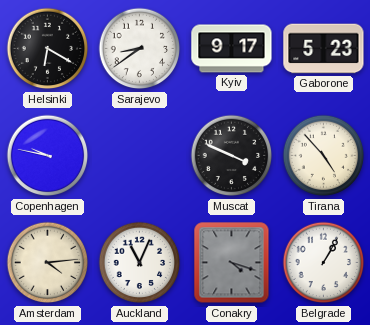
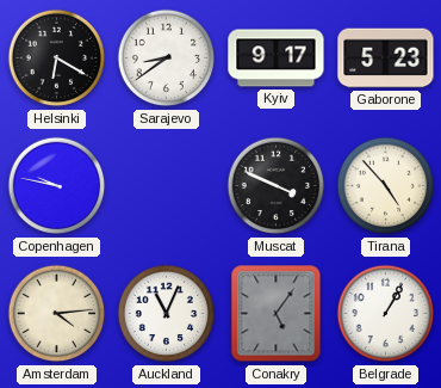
Conakry: 4:18 -> 5:06
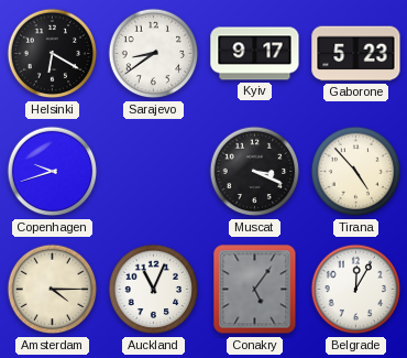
Copenhagen: 9:47 -> 9:42
Muscat: 3:49 -> 3:19
Amsterdam: 4:14 -> 4:15
Belgrade: 1:05 -> 12:05
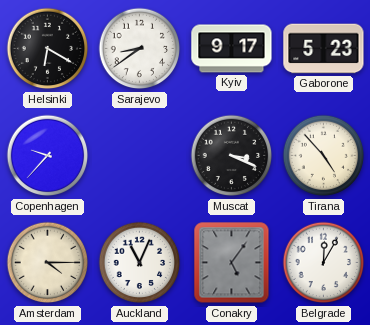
Copenhagen: 9:42 -> 9:37
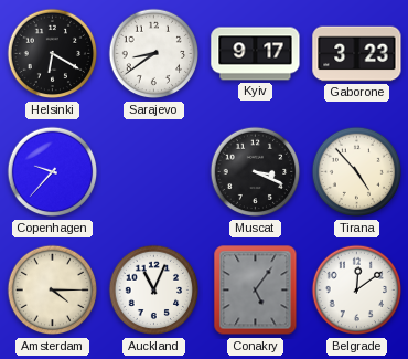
Gaborone: 5:23 -> 3:23
Belgrade: 12:05 -> 12:09
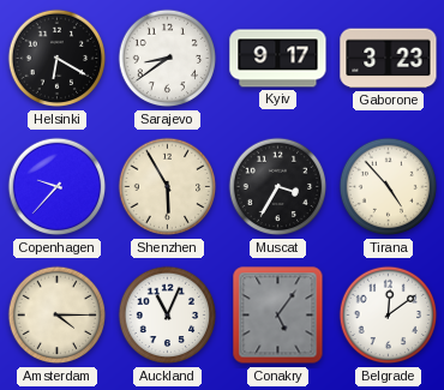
Shenzhen: none -> 5:55
Muscat: 3:19 -> 3:35
